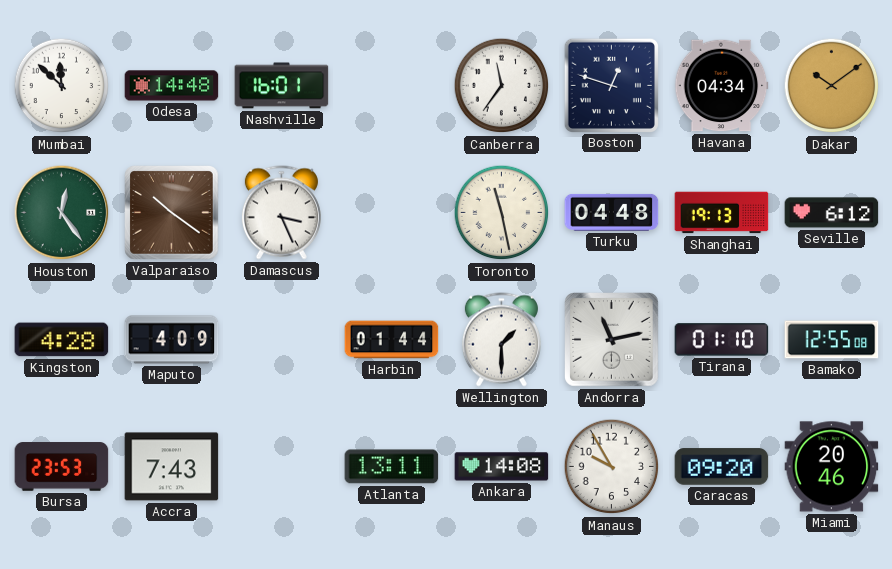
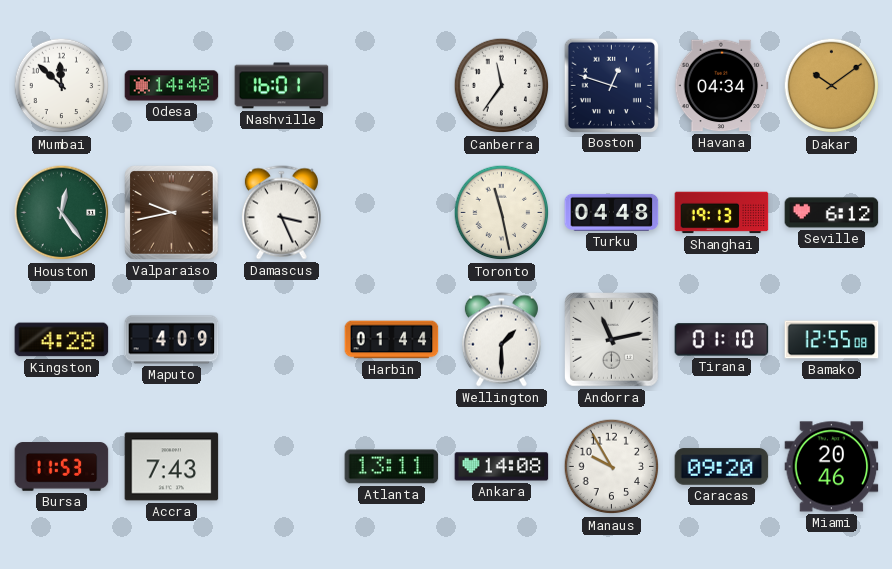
Valparaiso: 10:21 -> 9:43
Bursa: 23:53 -> 11:53
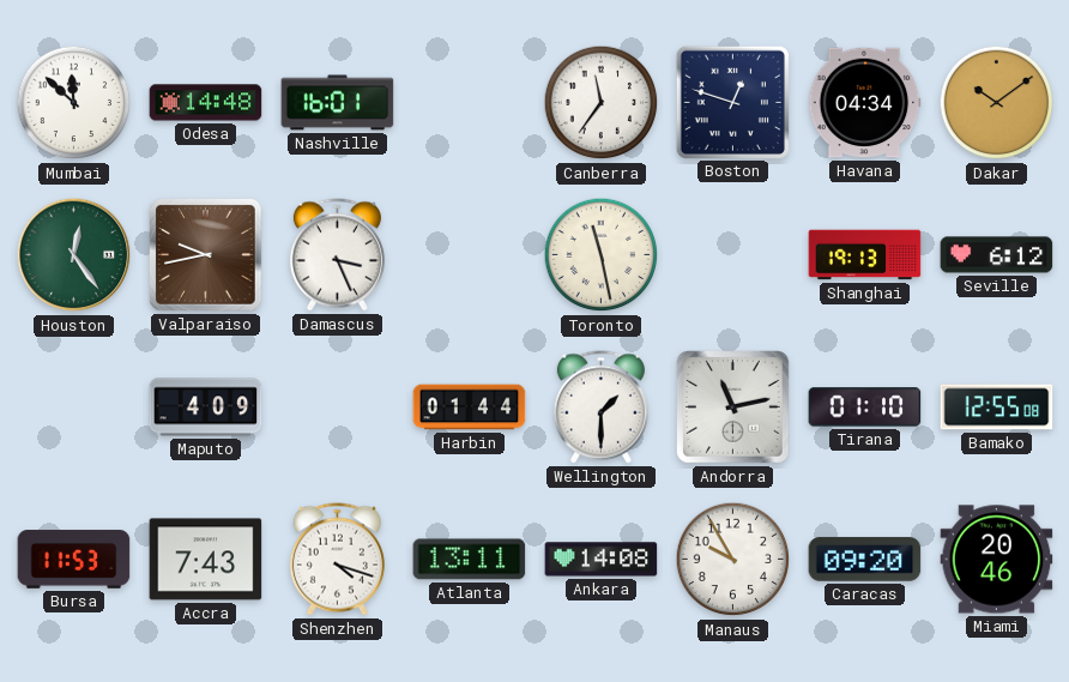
Turku: 04:48 -> none
Kingston: 4:28 -> none
Shenzhen: none -> 4:18
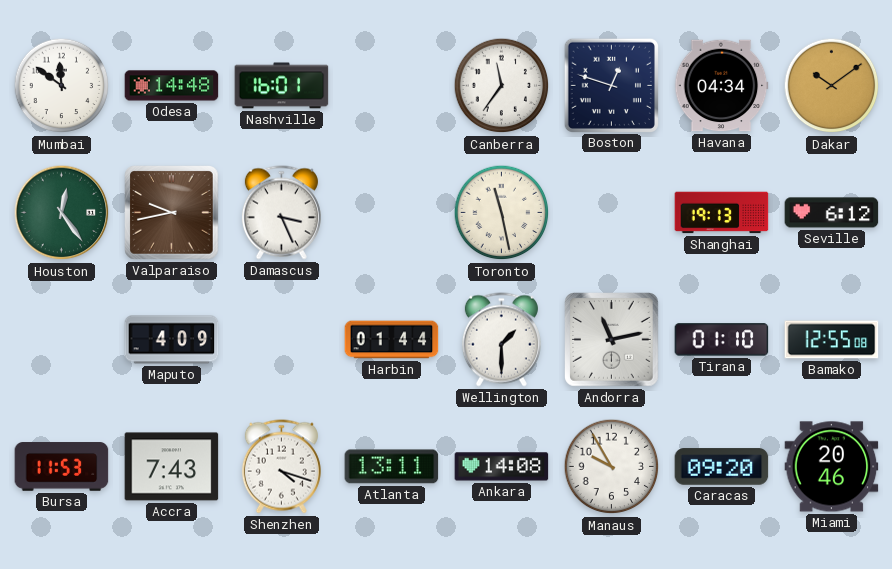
Mumbai: 11:52 -> 11:51
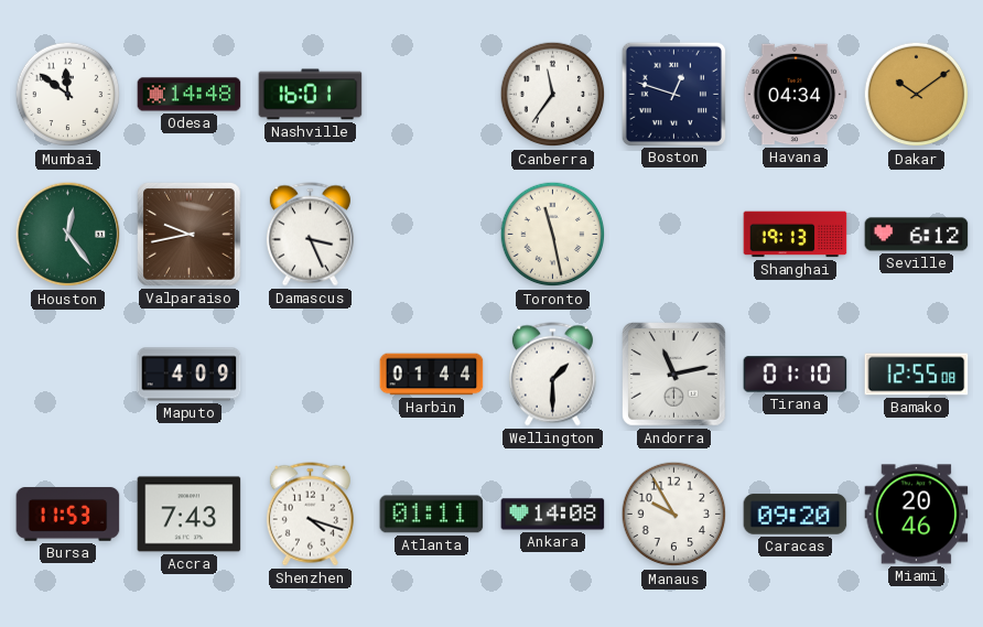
Atlanta: 13:11 -> 01:11
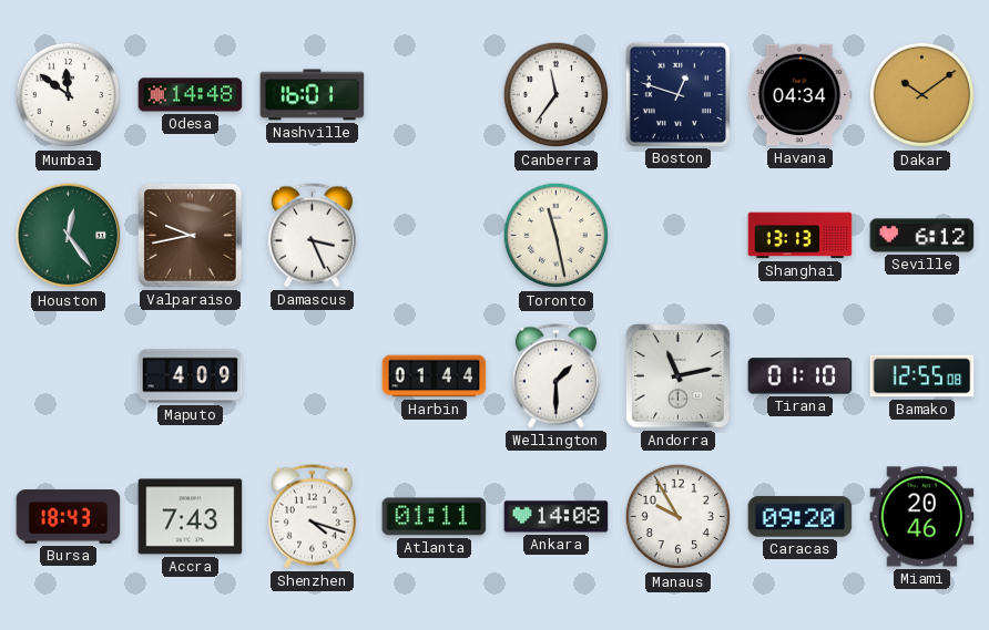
Shanghai: 19:13 -> 13:13
Bursa: 11:53 -> 18:43
